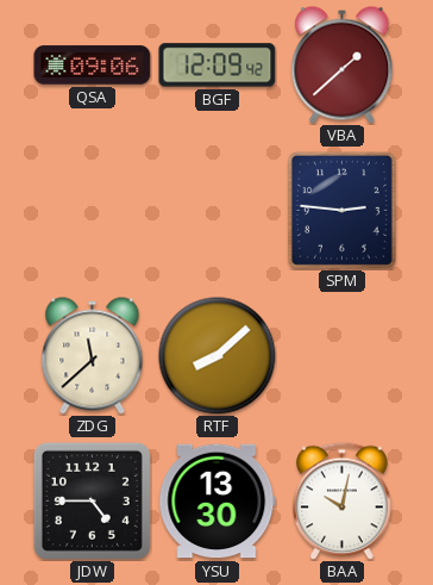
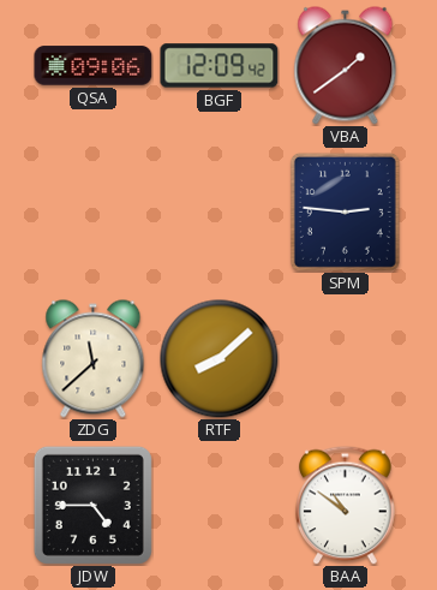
VBA: 1:38 -> 1:39
YSU: 13:30 -> none
BAA: 10:02 -> 10:51
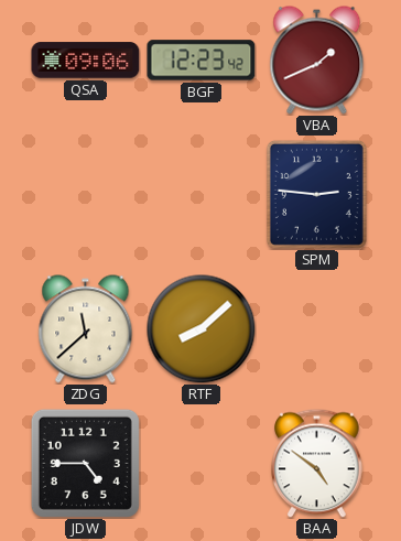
BGF: 12:09 -> 12:23
VBA: 1:39 -> 1:41
BAA: 10:51 -> 4:51
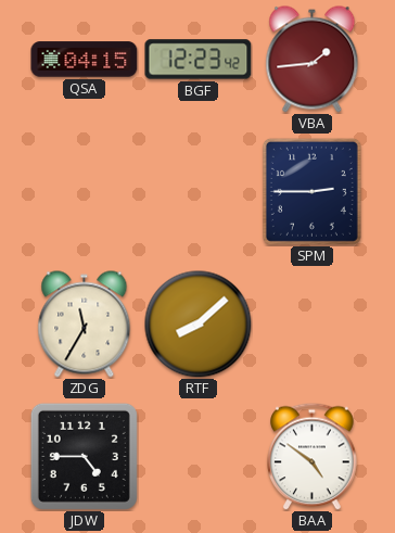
QSA: 09:06 -> 04:15
VBA: 1:41 -> 1:44
SPM: 2:46 -> 2:45
ZDG: 11:38 -> 11:35
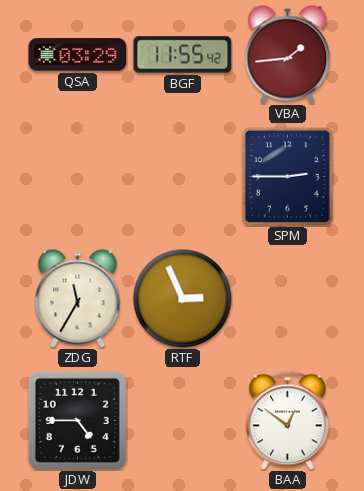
QSA: 04:15 -> 03:29
BGF: 12:23 -> 11:55
RTF: 8:08 -> 2:56
BAA: 4:51 -> 12:51
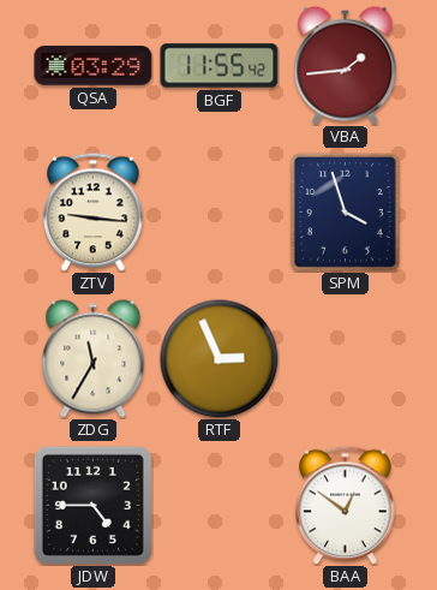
ZTV: none -> 9:16
SPM: 2:45 -> 3:57
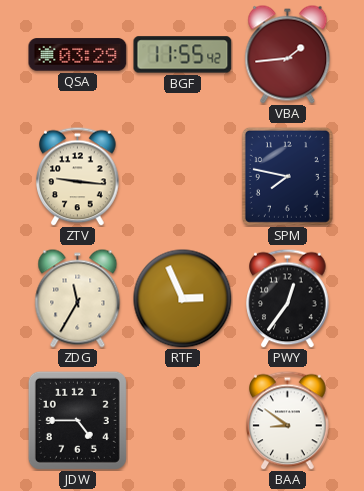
SPM: 3:57 -> 7:47
PWY: none -> 12:36
BAA: 12:51 -> 8:51
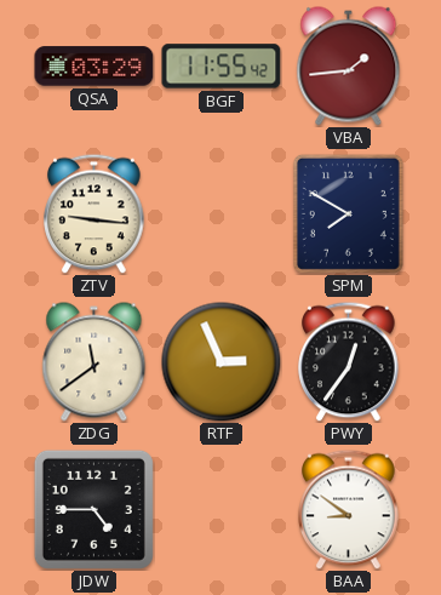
SPM: 7:47 -> 7:50
ZDG: 11:35 -> 11:39
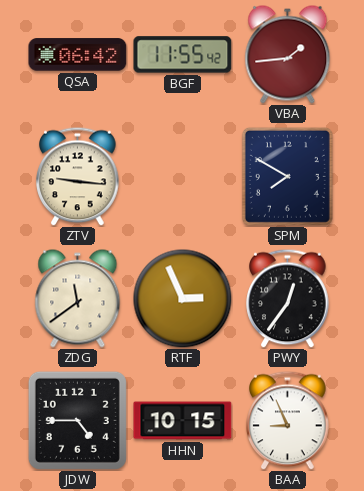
QSA: 03:29 -> 06:42
HHN: none -> 10:15
BAA: 8:51 -> 8:56
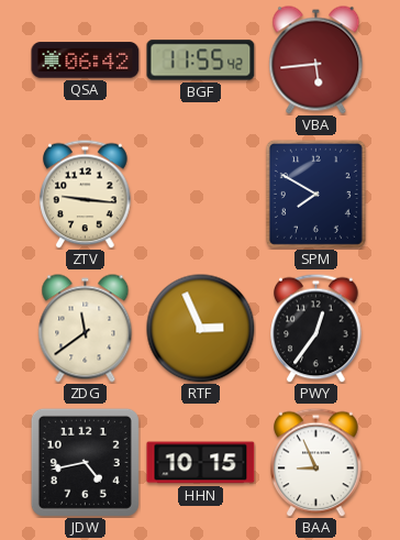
VBA: 1:44 -> 5:44
JDW: 4:45 -> 4:43
